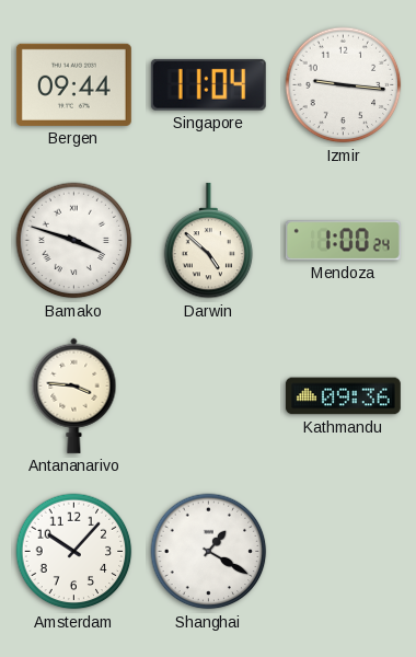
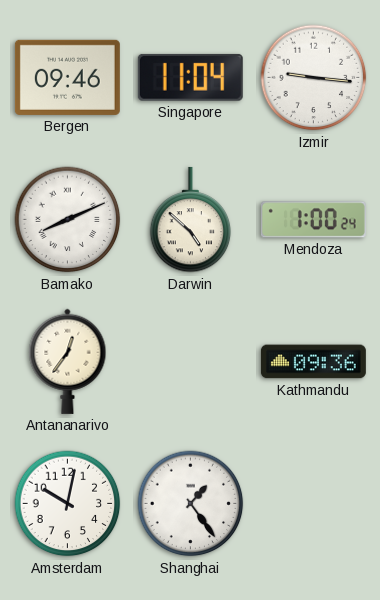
Bergen: 09:44 -> 09:46
Bamako: 3:48 -> 8:11
Antananarivo: 3:46 -> 12:36
Amsterdam: 10:07 -> 10:02
Shanghai: 1:20 -> 1:24
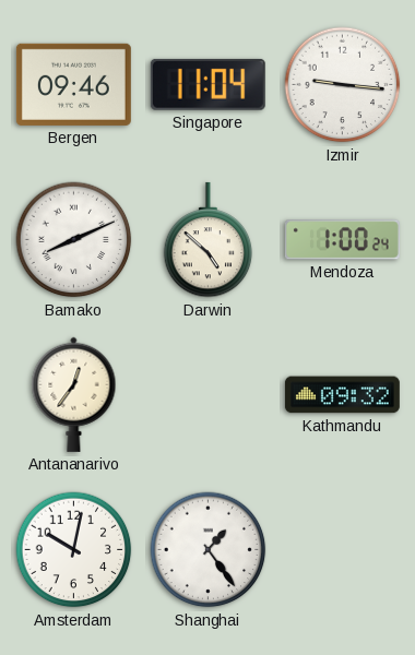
Kathmandu: 09:36 -> 09:32
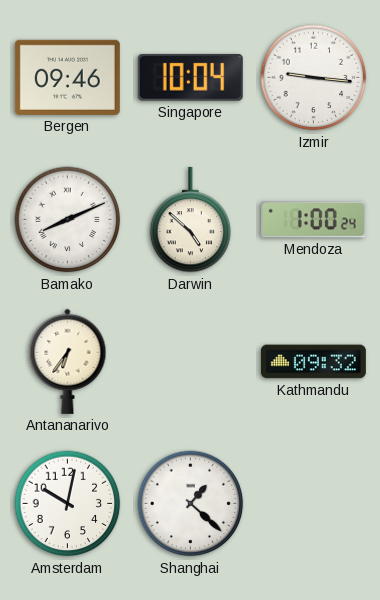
Singapore: 11:04 -> 10:04
Antananarivo: 12:36 -> 6:36
Shanghai: 1:24 -> 1:22
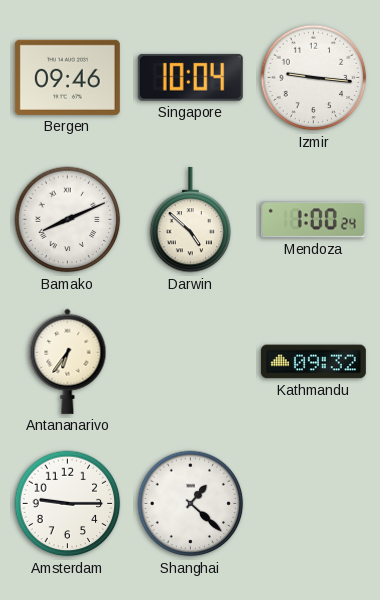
Amsterdam: 10:02 -> 9:15
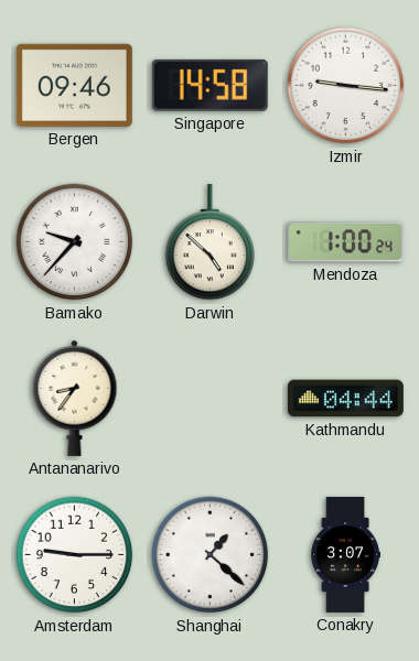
Singapore: 10:04 -> 14:58
Bamako: 8:11 -> 9:37
Antananarivo: 6:36 -> 8:36
Kathmandu: 09:32 -> 04:44
Conakry: none -> 3:07
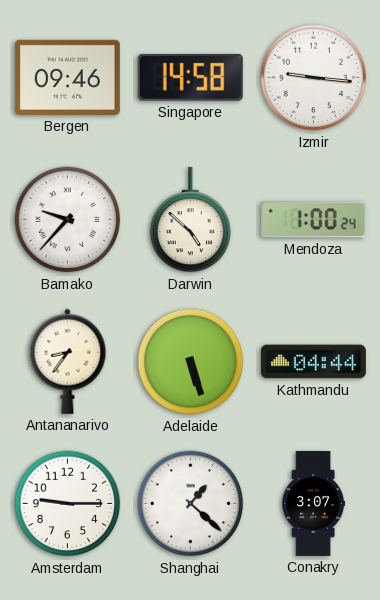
Adelaide: none -> 5:27
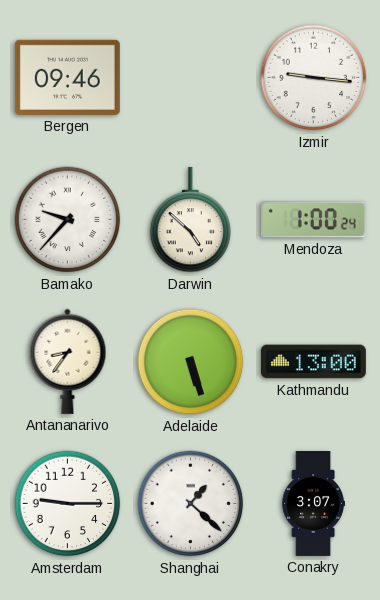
Singapore: 14:58 -> none
Kathmandu: 04:44 -> 13:00
